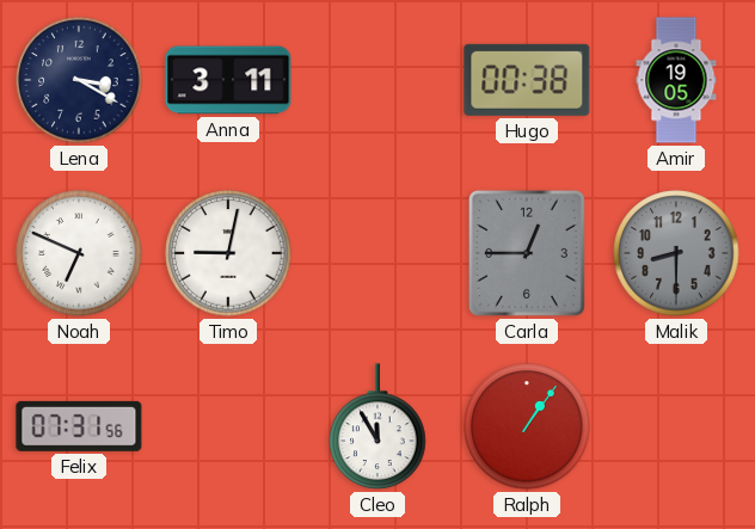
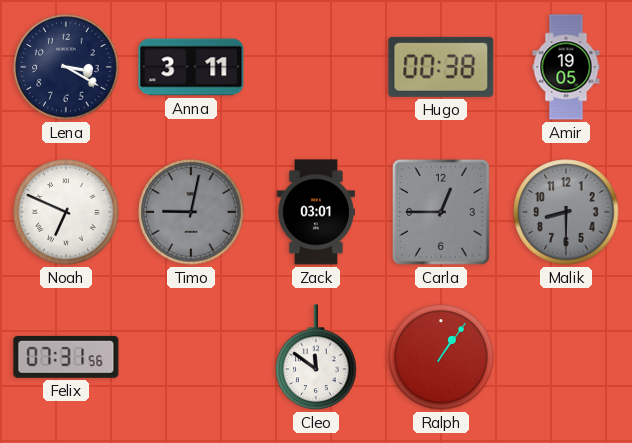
Timo dial: white -> grey
Zack: none -> 03:01
Cleo: 11:55 -> 11:51
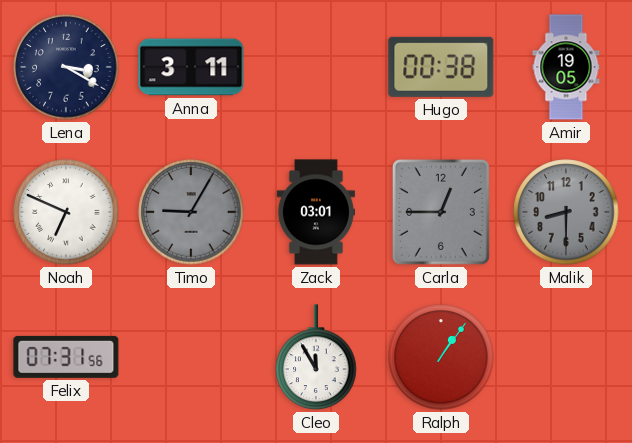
Timo: 9:02 -> 9:05
Cleo: 11:51 -> 11:55
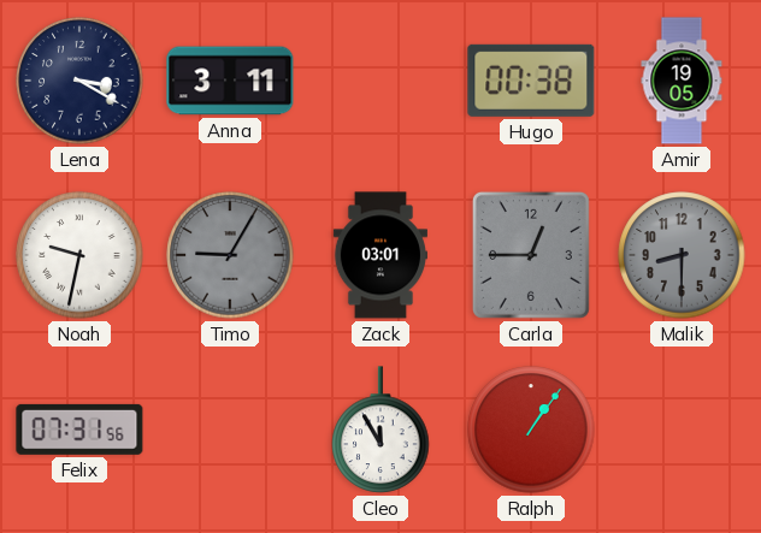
Noah: 6:49 -> 9:32
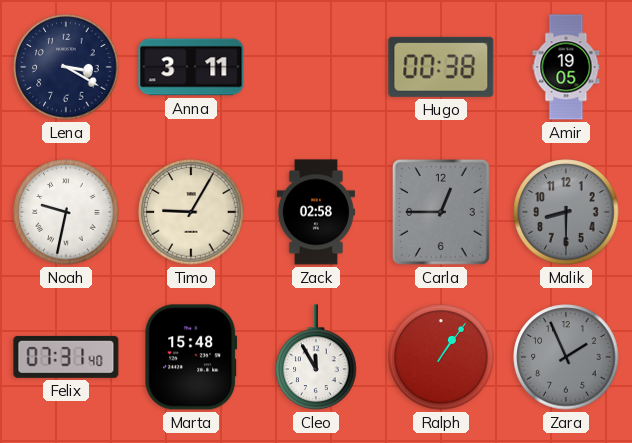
Timo dial: grey -> cream
Zack: 03:01 -> 02:58
Felix: 07:31:56 -> 07:31:40
Marta: none -> 15:48
Zara: none -> 1:56
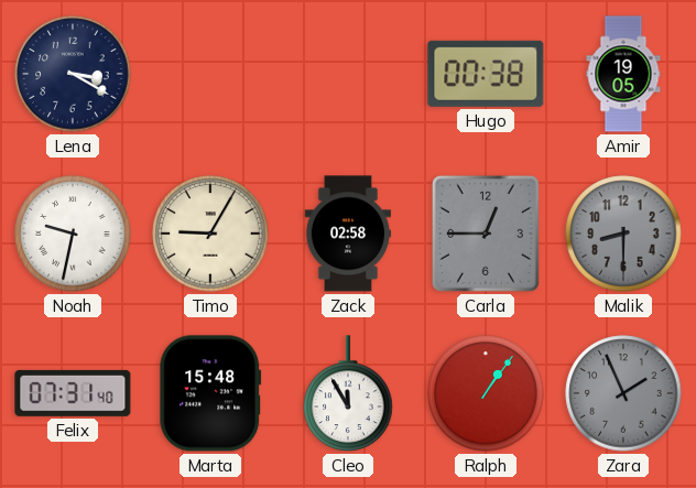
Anna: 3:11 -> none
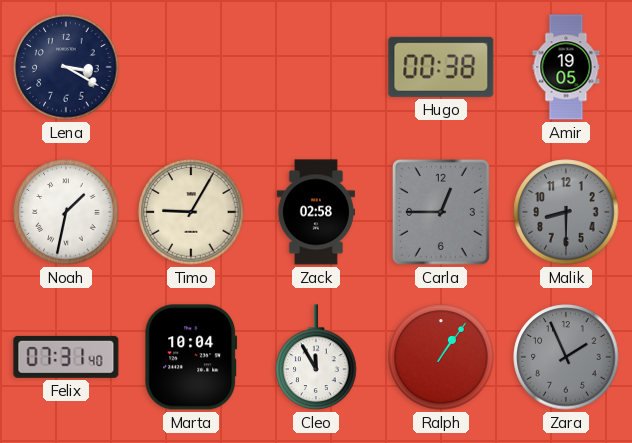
Noah: 9:32 -> 1:32
Marta: 15:48 -> 10:04
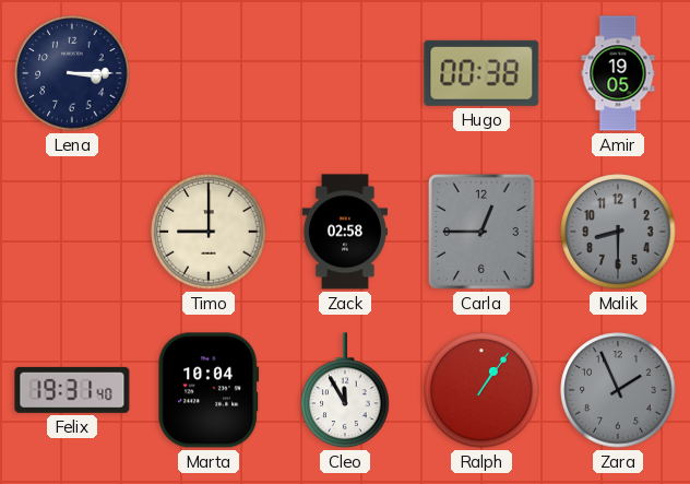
Lena: 3:20 -> 3:15
Noah: 1:32 -> none
Timo: 9:05 -> 9:00
Felix: 07:31 -> 19:31
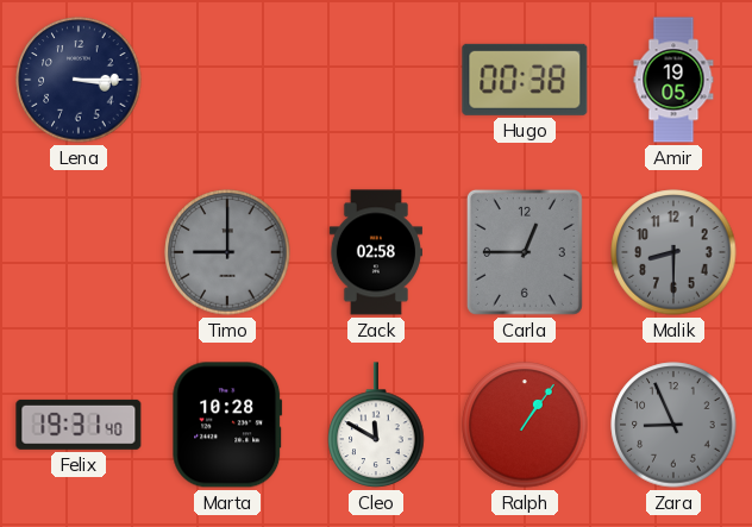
Timo dial: cream -> grey
Marta: 10:04 -> 10:28
Cleo: 11:55 -> 11:50
Zara: 1:56 -> 8:56
